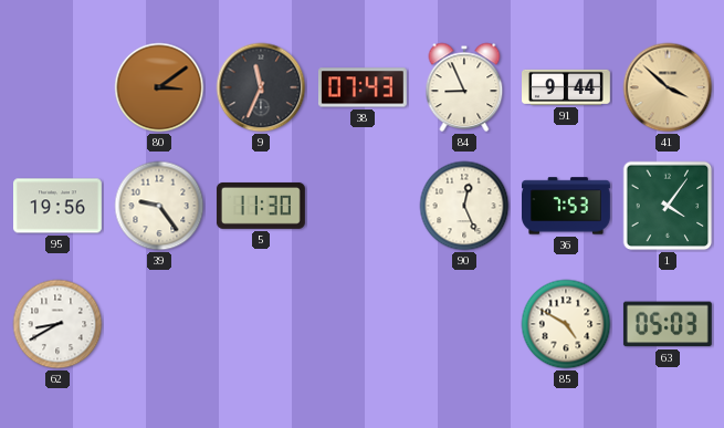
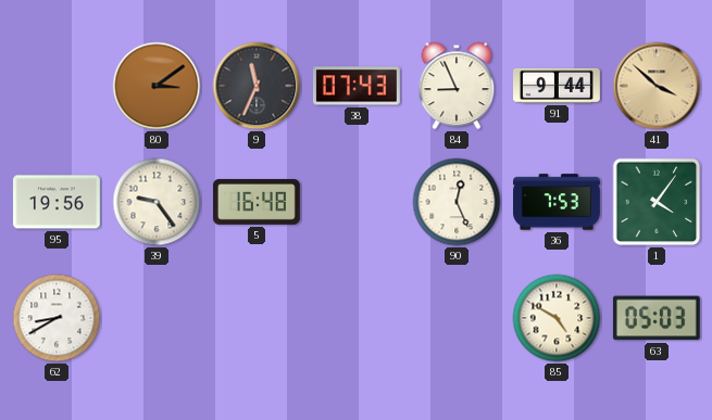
5: 11:30 -> 16:48
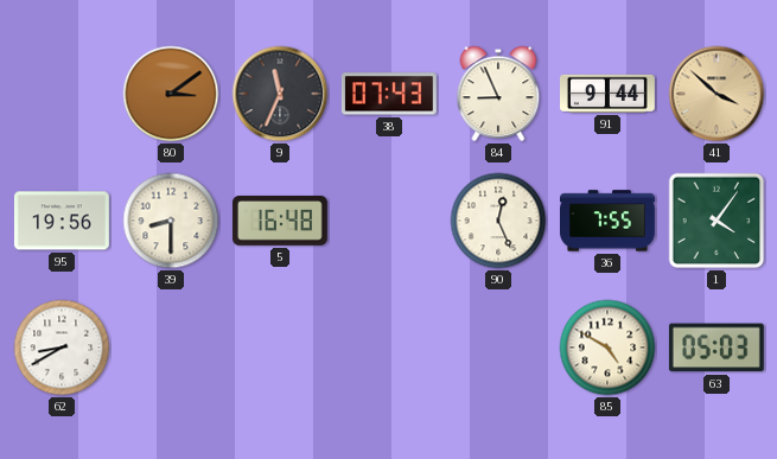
39: 9:24 -> 8:30
36: 7:53 -> 7:55
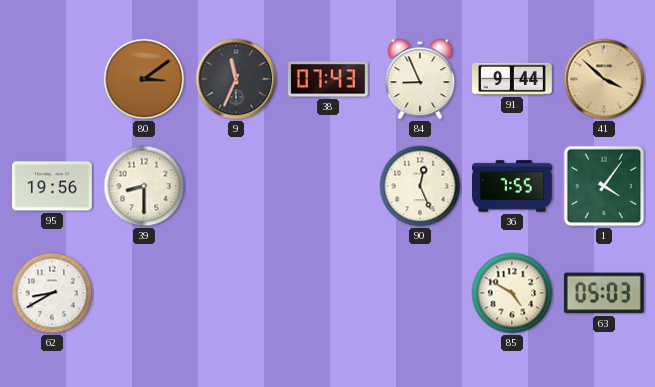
5: 16:48 -> none
